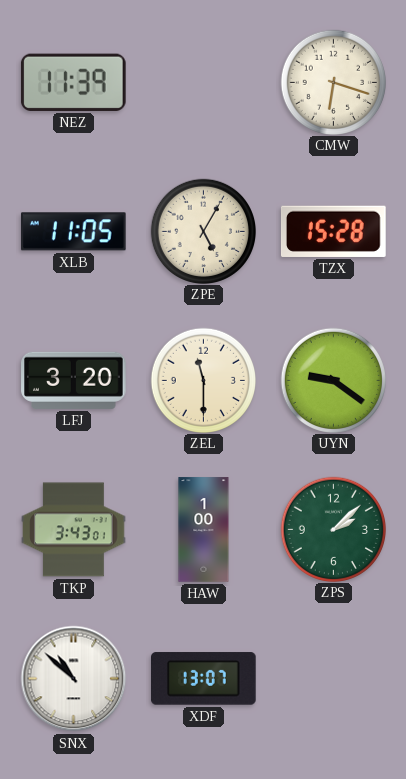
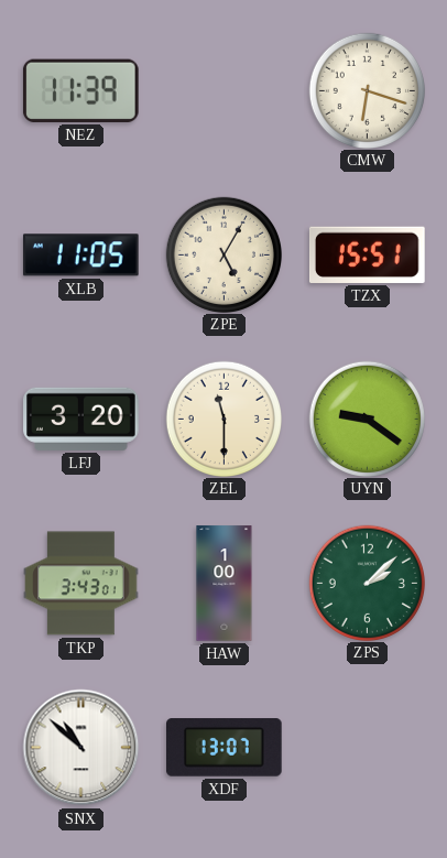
TZX: 15:28 -> 15:51
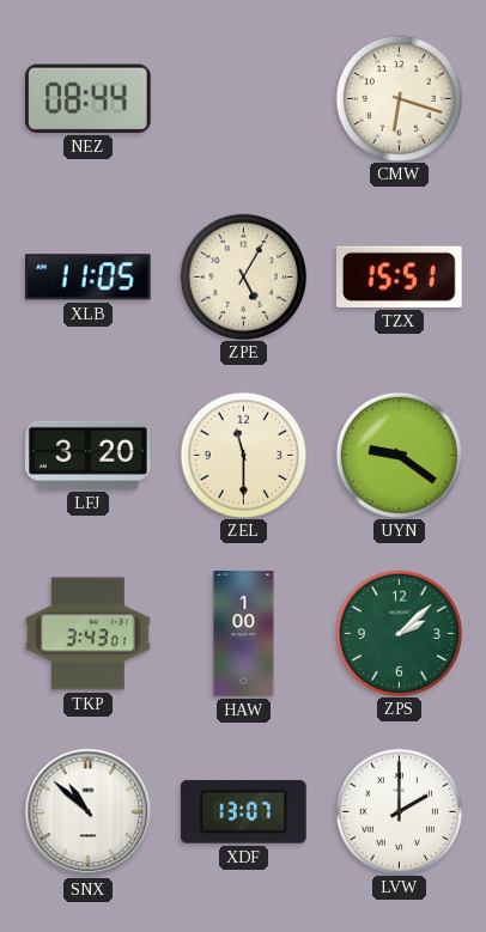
NEZ: 11:39 -> 08:44
LVW: none -> 2:00
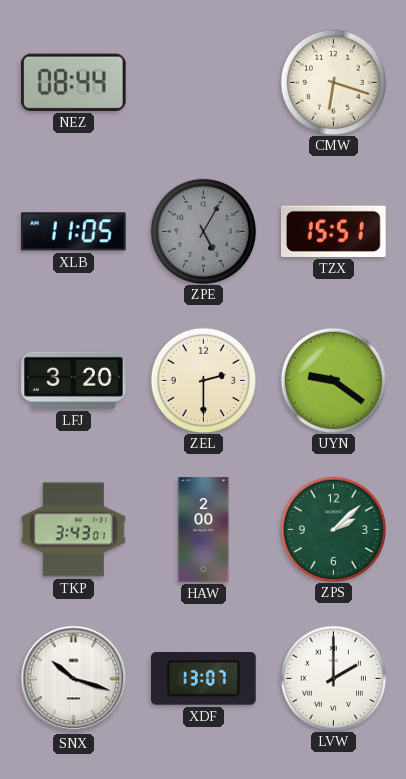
ZPE dial: cream -> grey
ZEL: 11:30 -> 2:30
HAW: 1:00 -> 2:00
SNX: 10:52 -> 10:18
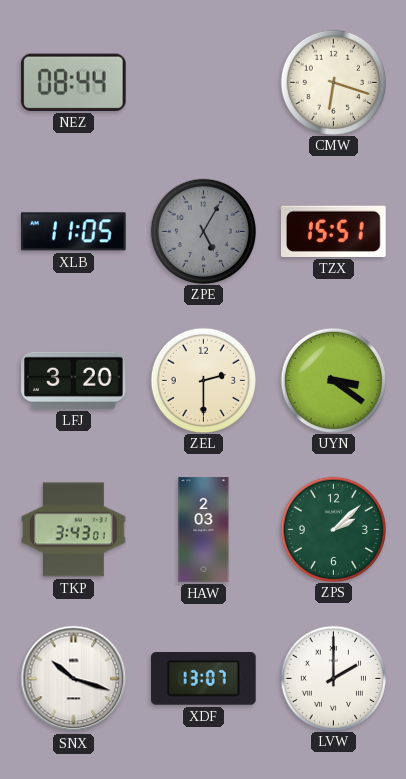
UYN: 9:21 -> 3:21
HAW: 2:00 -> 2:03
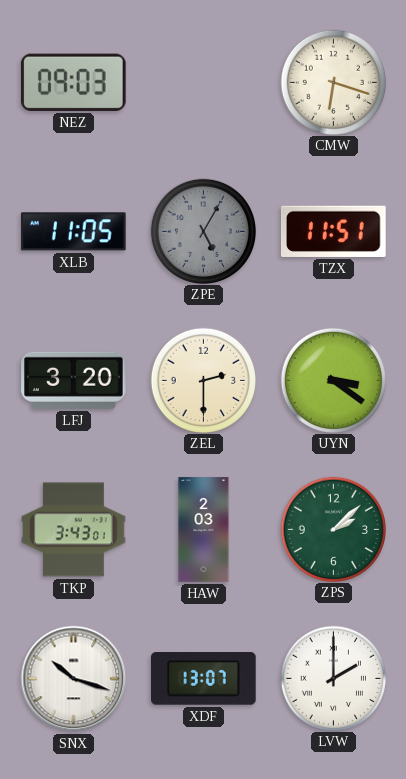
NEZ: 08:44 -> 09:03
TZX: 15:51 -> 11:51
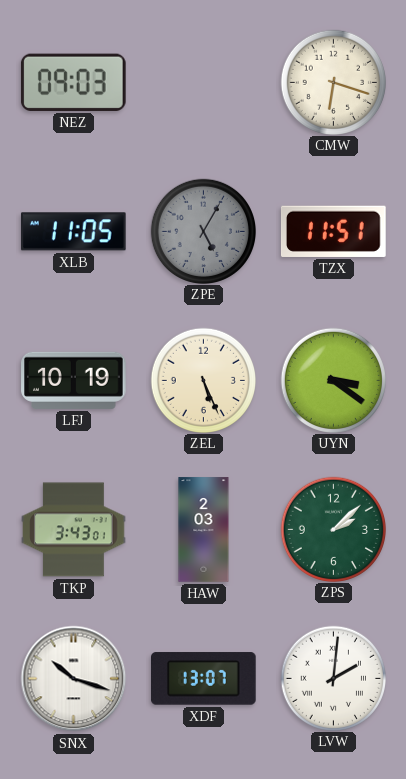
LFJ: 3:20 -> 10:19
ZEL: 2:30 -> 5:26
LVW: 2:00 -> 2:01
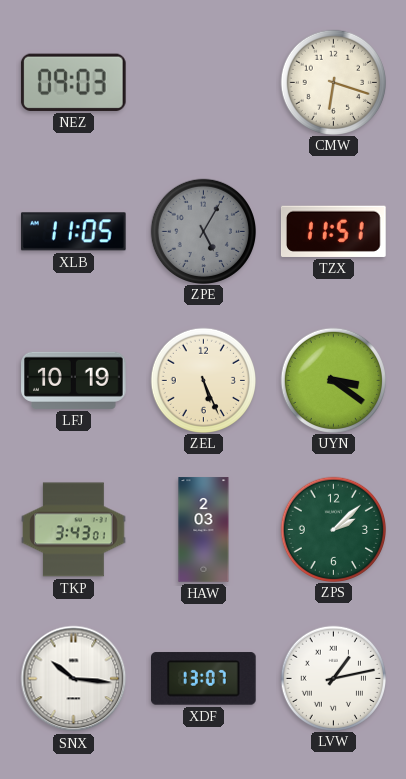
SNX: 10:18 -> 10:16
LVW: 2:01 -> 1:13
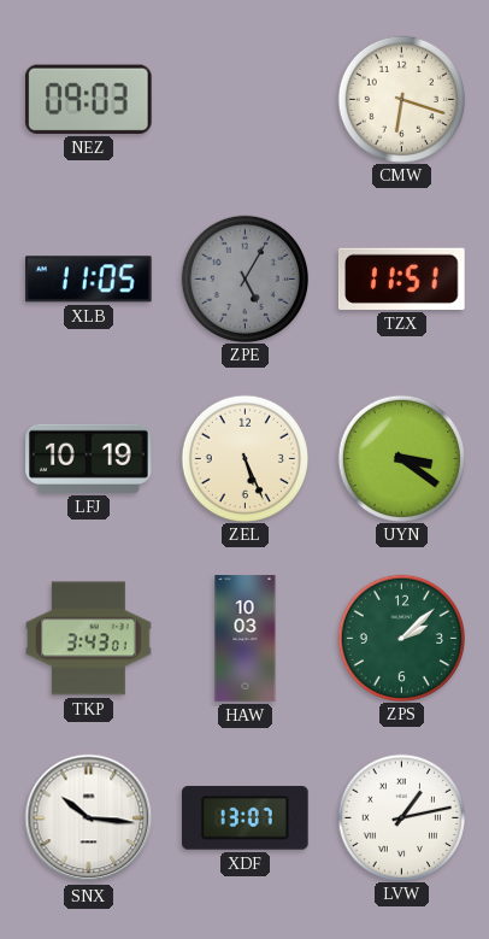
HAW: 2:03 -> 10:03
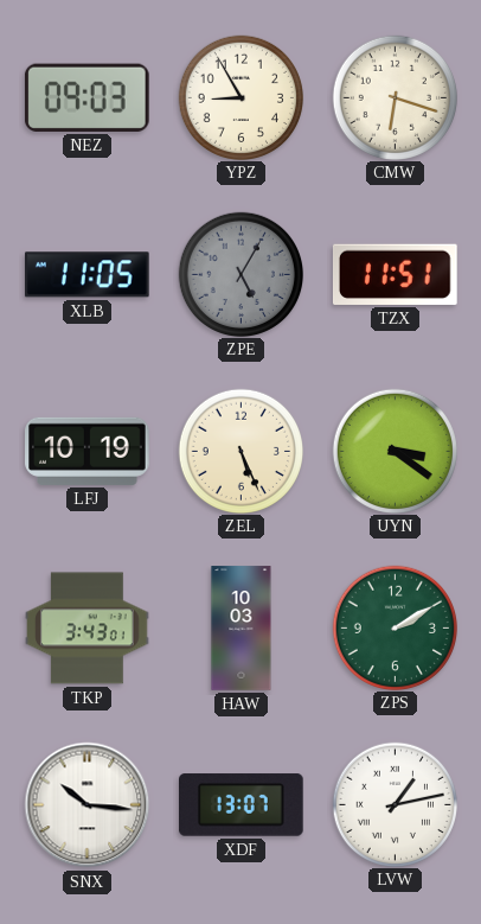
YPZ: none -> 8:55
ZPS: 2:08 -> 2:10
